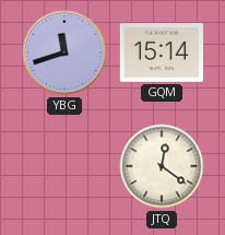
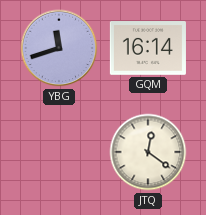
GQM: 15:14 -> 16:14
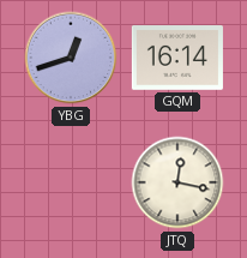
YBG: 11:42 -> 12:42
JTQ: 12:21 -> 12:17
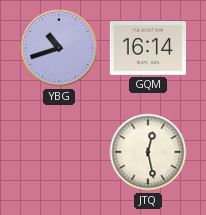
YBG: 12:42 -> 10:42
JTQ: 12:17 -> 12:28
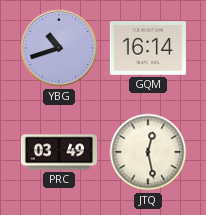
PRC: none -> 03:49
